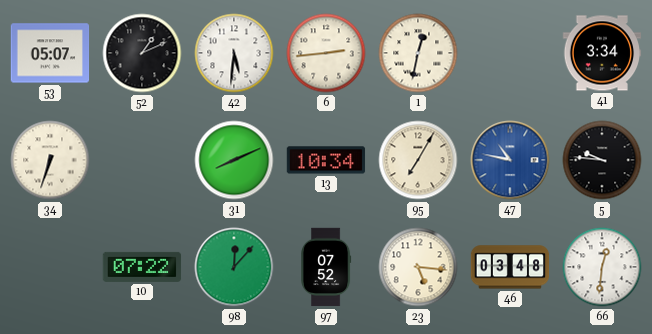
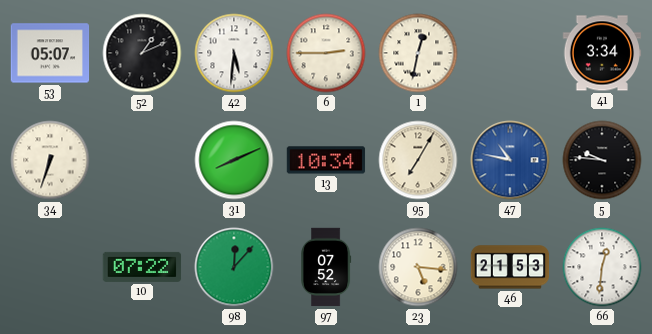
6: 2:44 -> 2:45
46: 03:48 -> 21:53
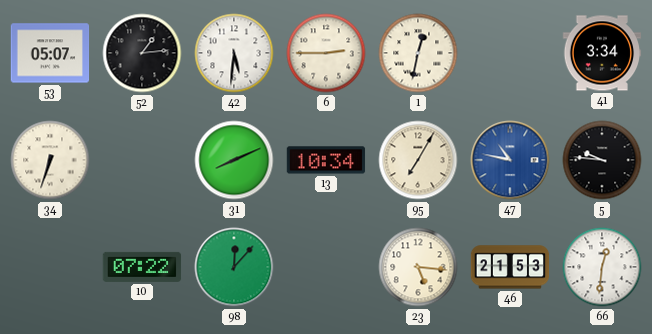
52: 1:11 -> 1:14
97: 07:52 -> none
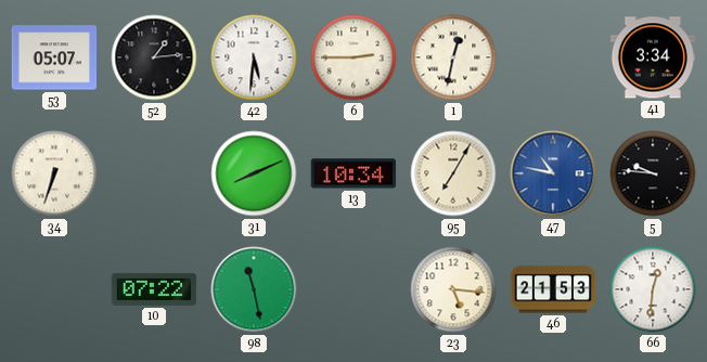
98: 12:07 -> 11:28
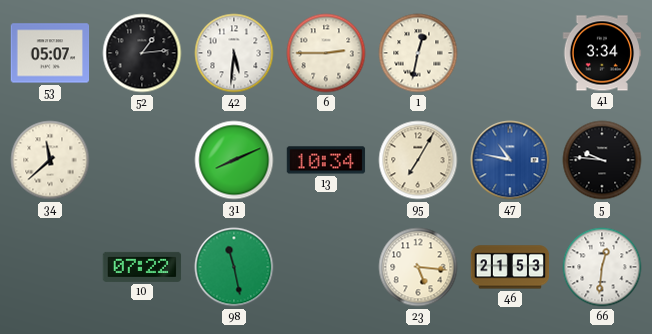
34: 6:33 -> 11:38
